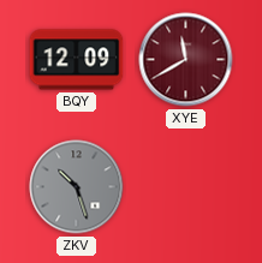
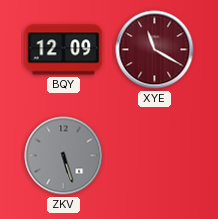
XYE: 11:40 -> 11:20
ZKV: 10:27 -> 5:27
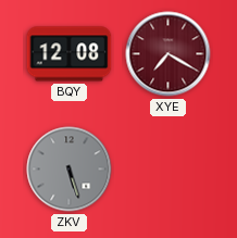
BQY: 12:09 -> 12:08
XYE: 11:20 -> 7:20
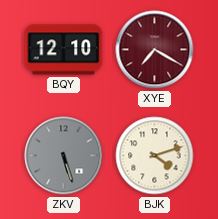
BQY: 12:08 -> 12:10
BJK: none -> 4:12
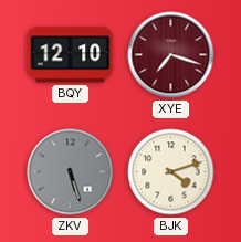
XYE: 7:20 -> 7:18
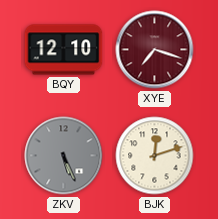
ZKV: 5:27 -> 5:26
BJK: 4:12 -> 12:12
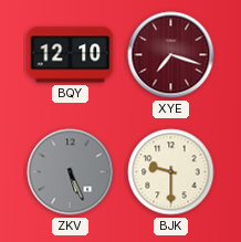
BJK: 12:12 -> 9:30
